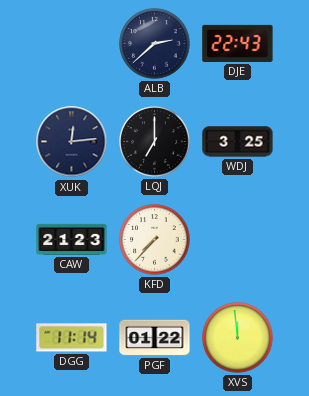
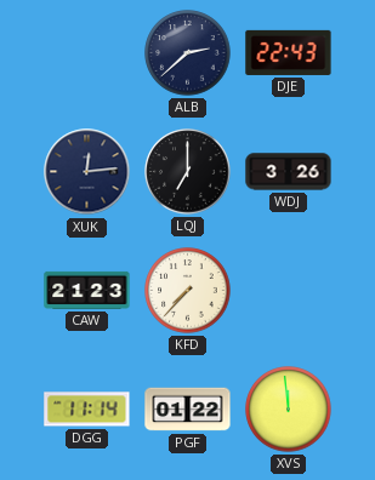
WDJ: 3:25 -> 3:26
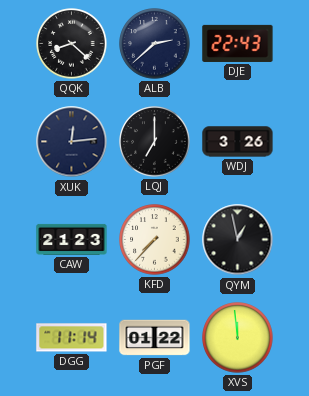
QQK: none -> 8:22
QYM: none -> 12:58
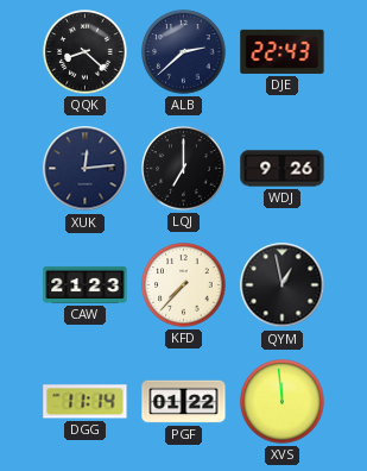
WDJ: 3:26 -> 9:26
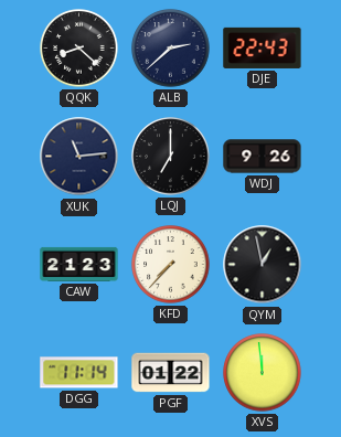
XUK: 12:14 -> 11:14
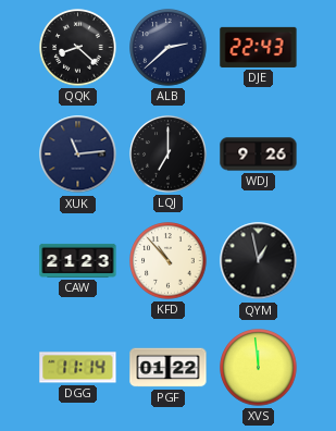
KFD: 7:37 -> 10:53
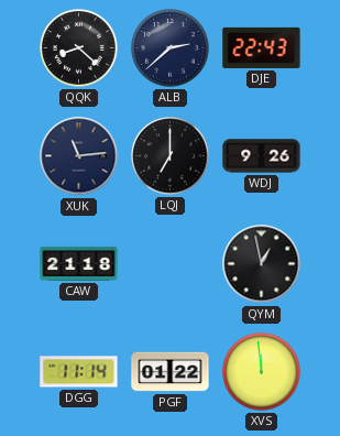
CAW: 21:23 -> 21:18
KFD: 10:53 -> none
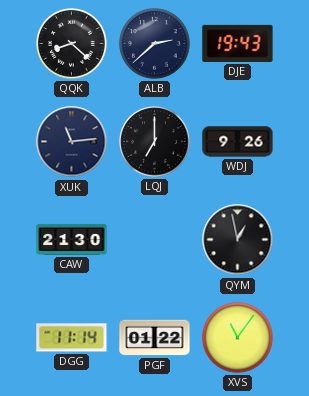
DJE: 22:43 -> 19:43
CAW: 21:18 -> 21:30
XVS: 11:59 -> 11:06
